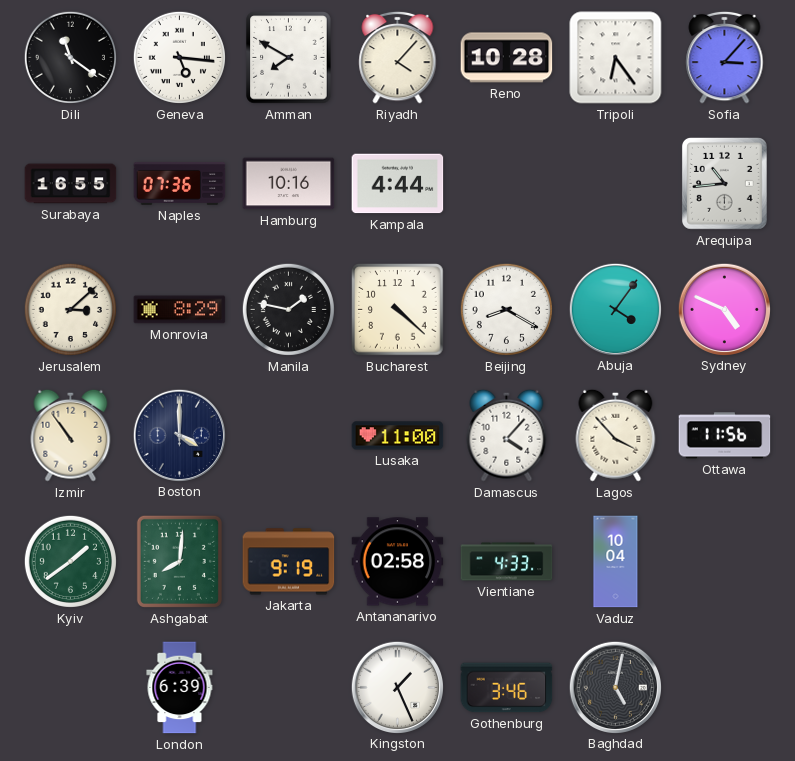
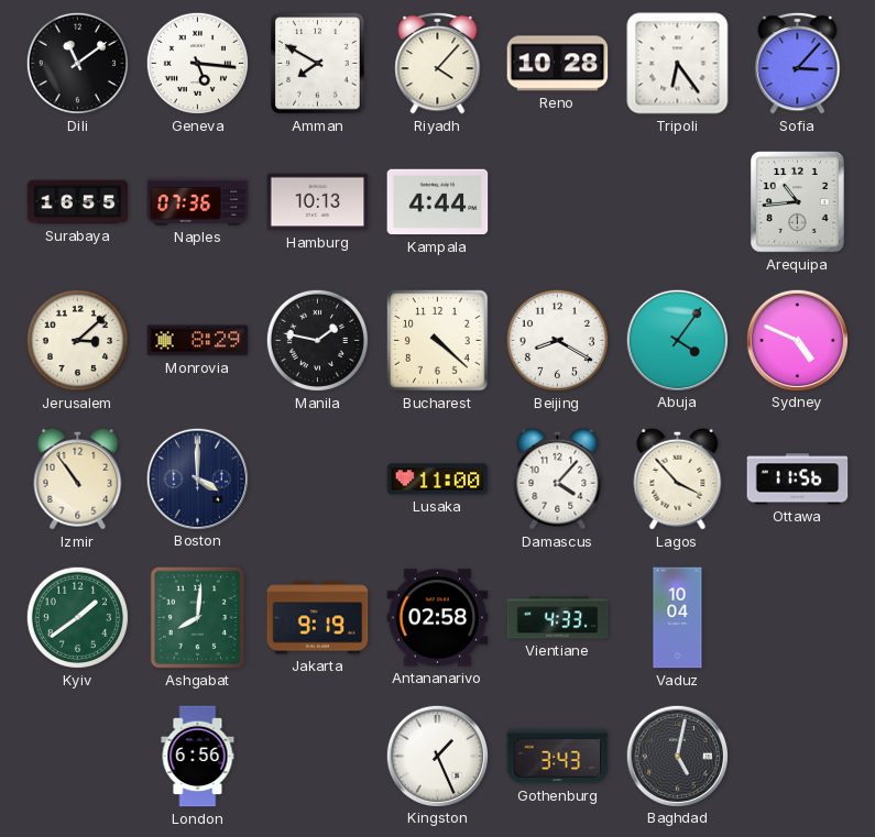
Dili: 11:21 -> 11:09
Hamburg: 10:16 -> 10:13
London: 6:39 -> 6:56
Gothenburg: 3:46 -> 3:43
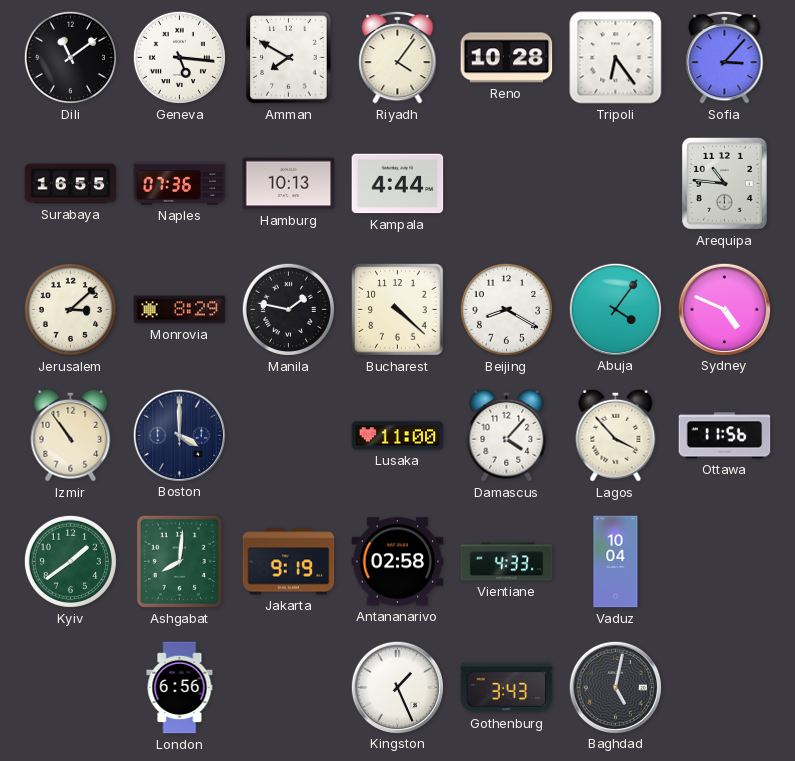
Riyadh: 4:07 -> 4:06
Arequipa: 10:44 -> 10:46
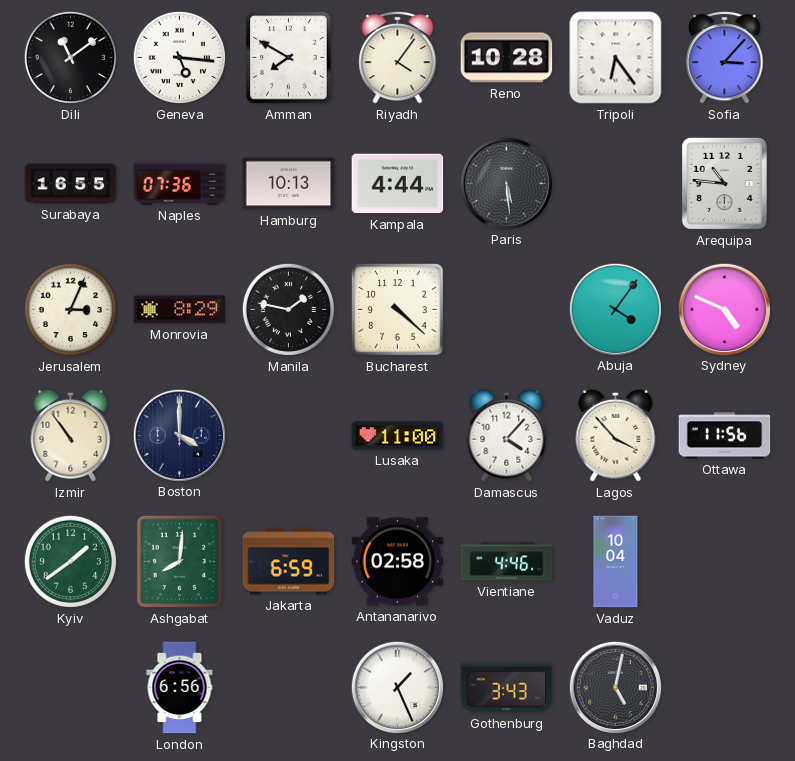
Paris: none -> 5:29
Jerusalem: 3:08 -> 3:04
Beijing: 8:20 -> none
Jakarta: 9:19 -> 6:59
Vientiane: 4:33 -> 4:46
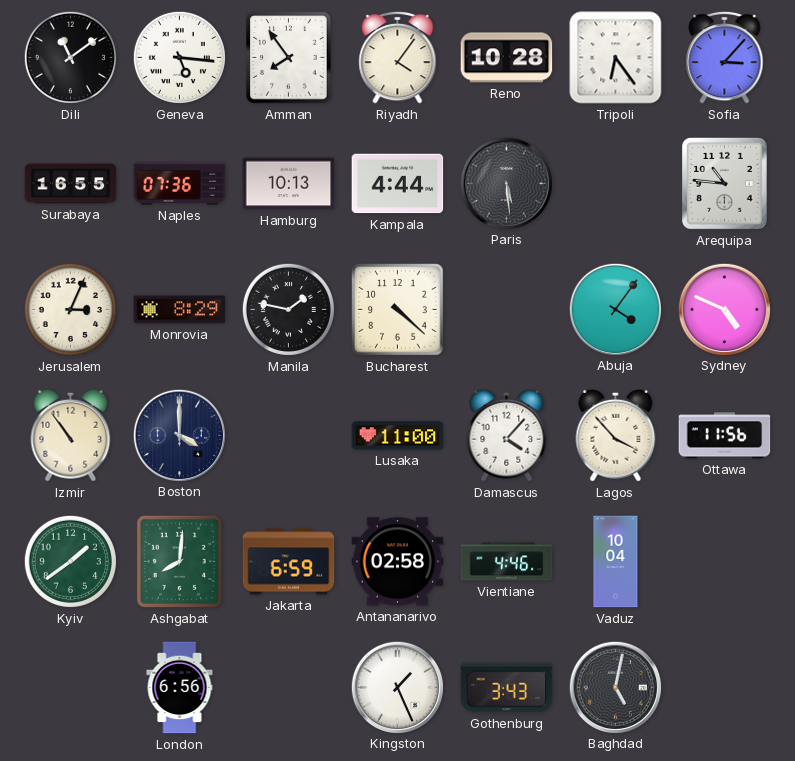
Amman: 7:50 -> 7:54
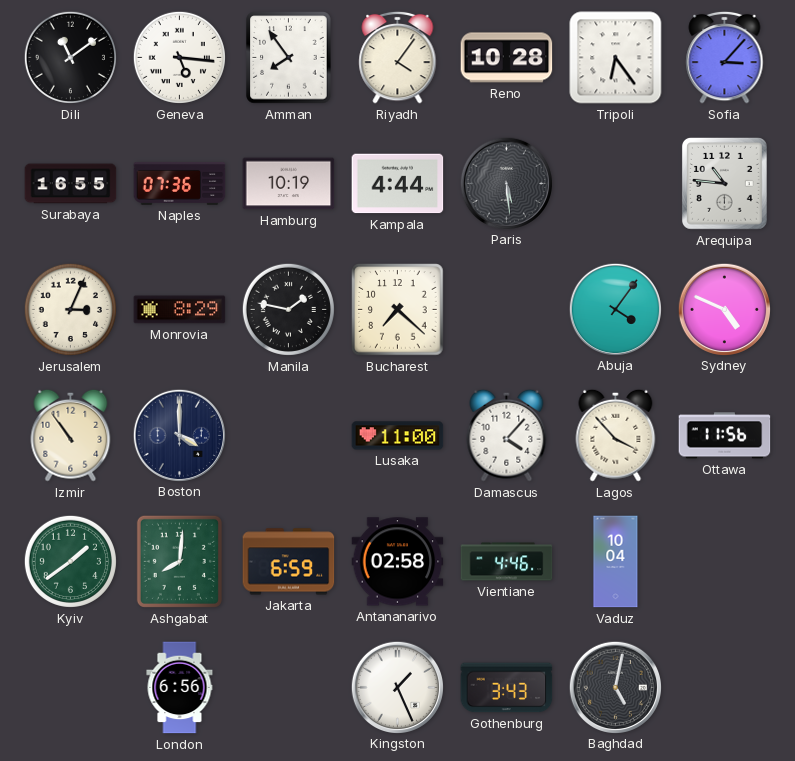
Hamburg: 10:13 -> 10:19
Bucharest: 4:22 -> 7:22
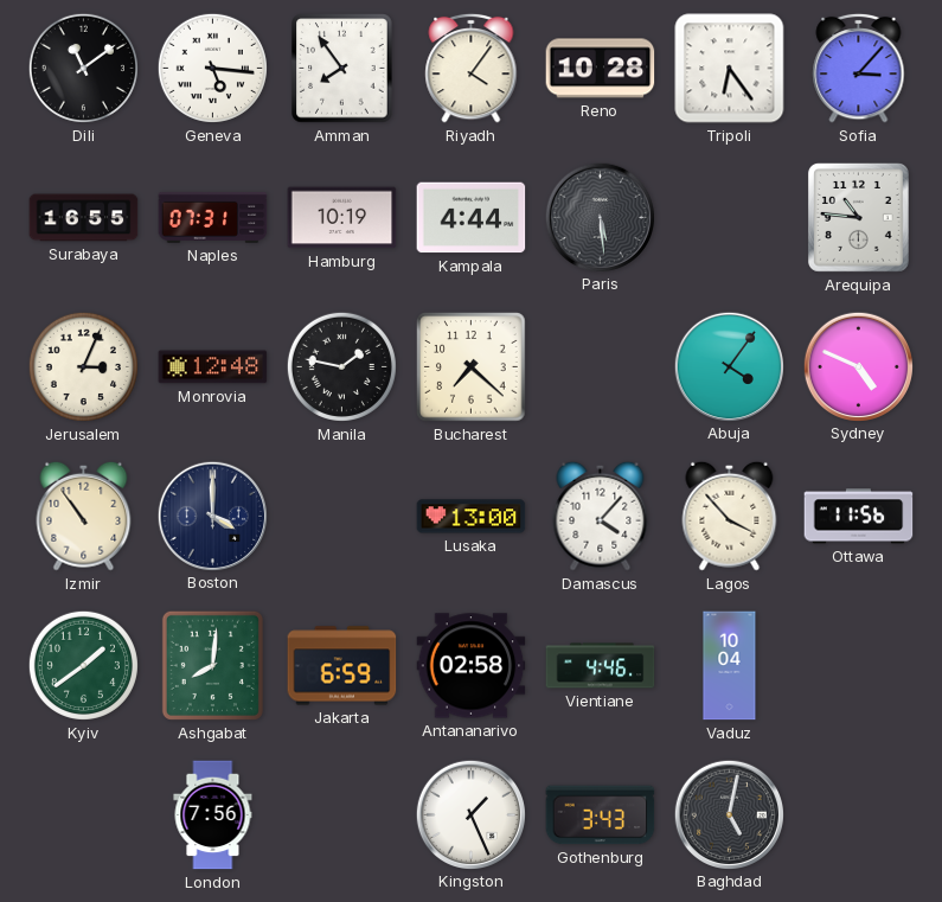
Naples: 07:36 -> 07:31
Monrovia: 8:29 -> 12:48
Lusaka: 11:00 -> 13:00
London: 6:56 -> 7:56
